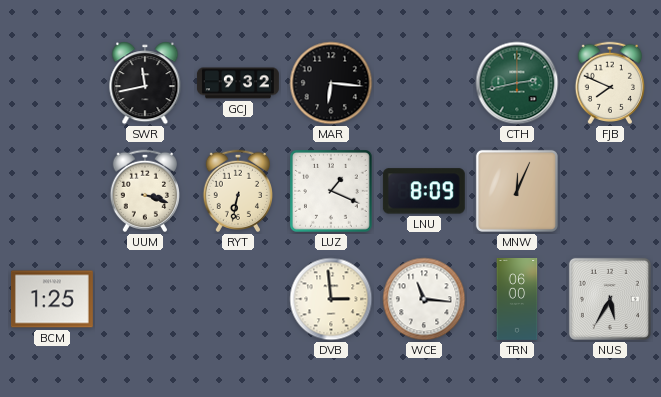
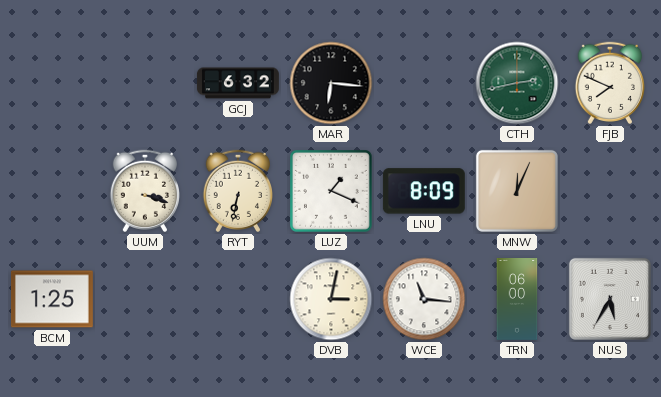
SWR: 11:43 -> none
GCJ: 9:32 -> 6:32
DVB: 2:59 -> 3:02
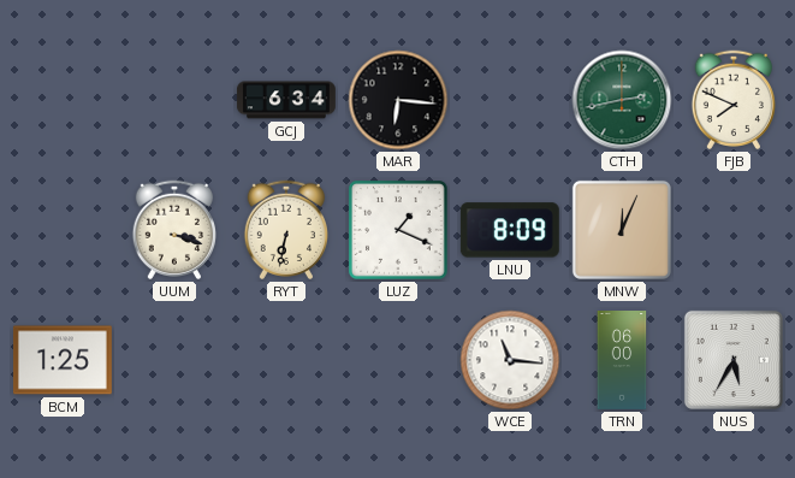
GCJ: 6:32 -> 6:34
DVB: 3:02 -> none
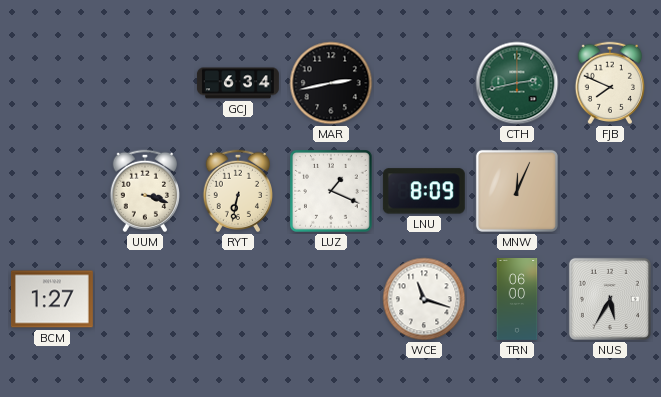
MAR: 6:16 -> 2:43
BCM: 1:25 -> 1:27
WCE: 11:16 -> 11:18
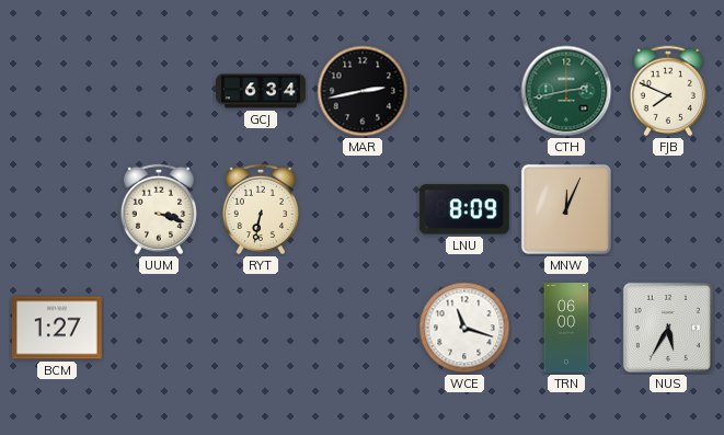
LUZ: 1:19 -> none
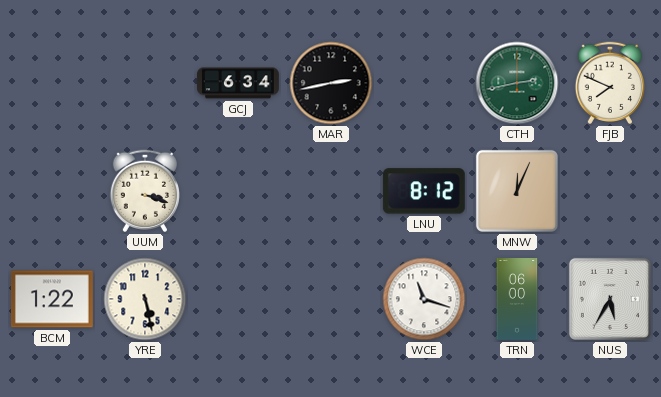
RYT: 6:32 -> none
LNU: 8:09 -> 8:12
BCM: 1:27 -> 1:22
YRE: none -> 5:28
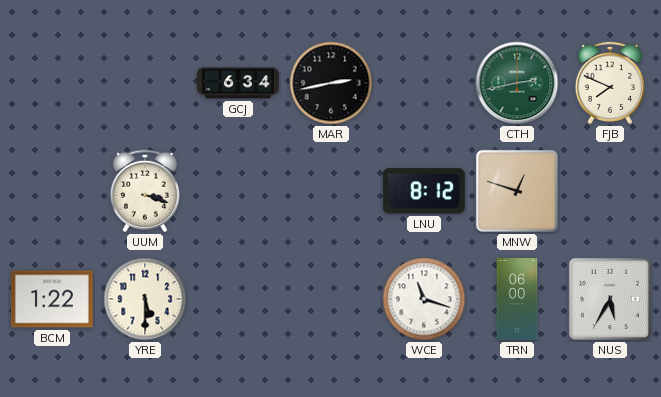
MNW: 12:04 -> 12:48
YRE: 5:28 -> 5:30
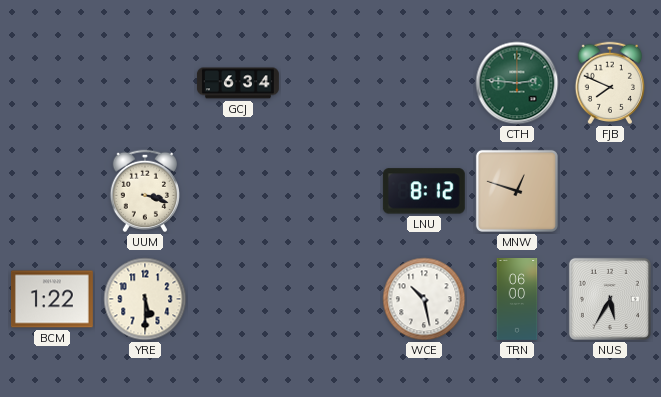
MAR: 2:43 -> none
CTH: 2:43 -> 2:46
WCE: 11:18 -> 10:28
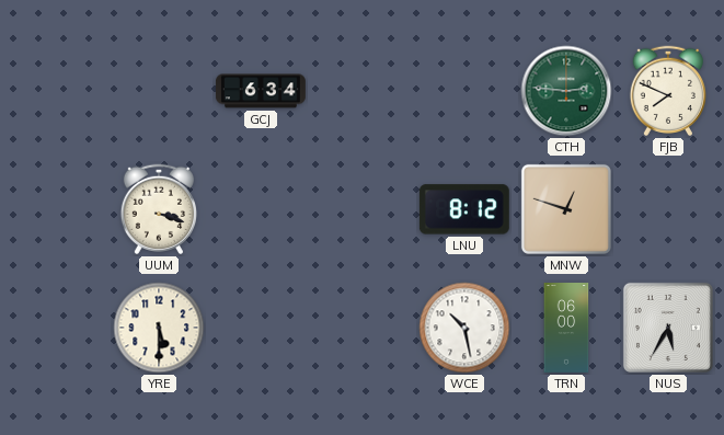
BCM: 1:22 -> none
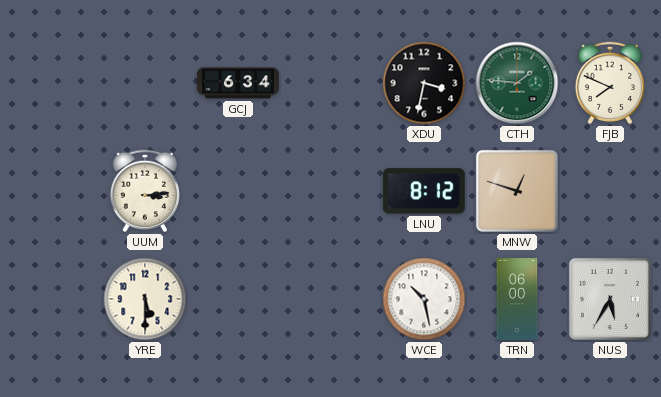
XDU: none -> 3:32
CTH: 2:46 -> 1:46
UUM: 3:18 -> 3:14
